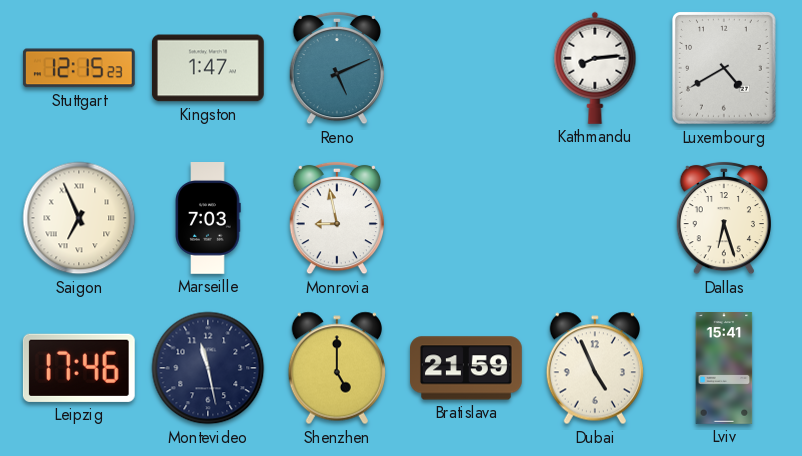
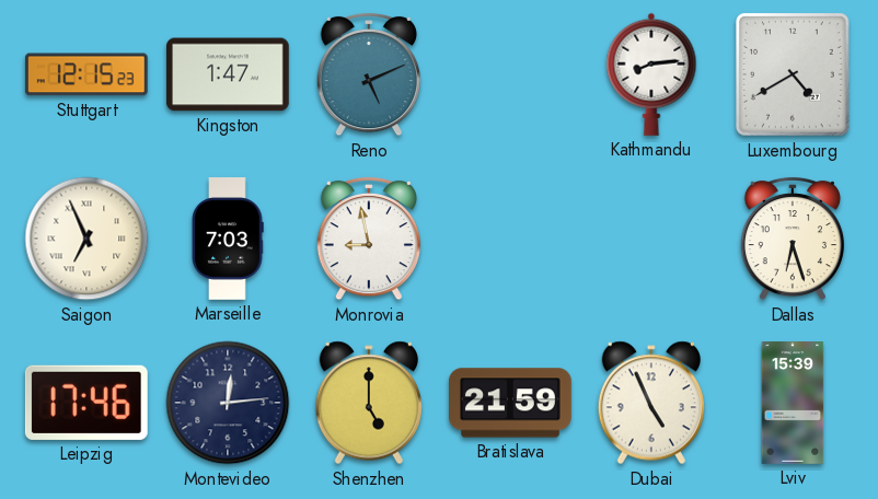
Montevideo: 11:28 -> 12:14
Lviv: 15:41 -> 15:39
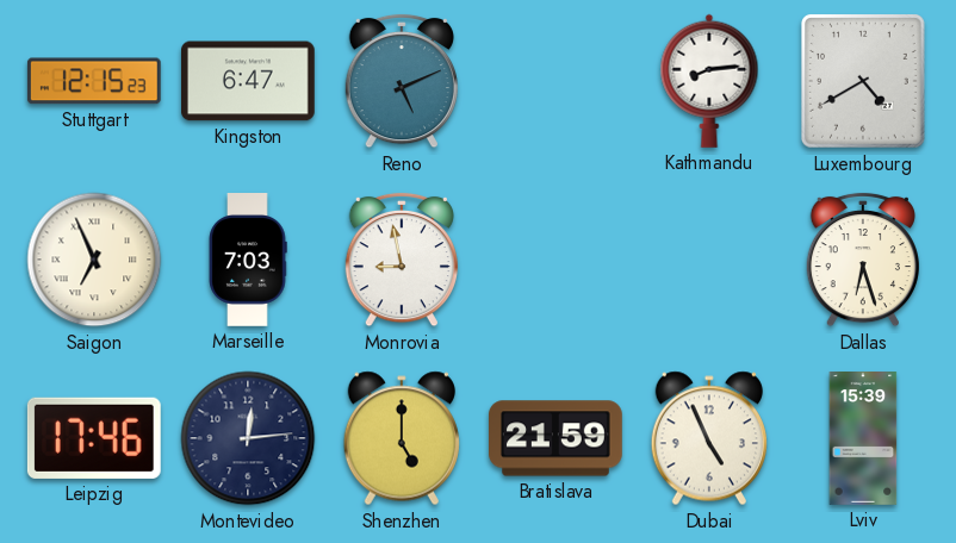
Kingston: 1:47 -> 6:47
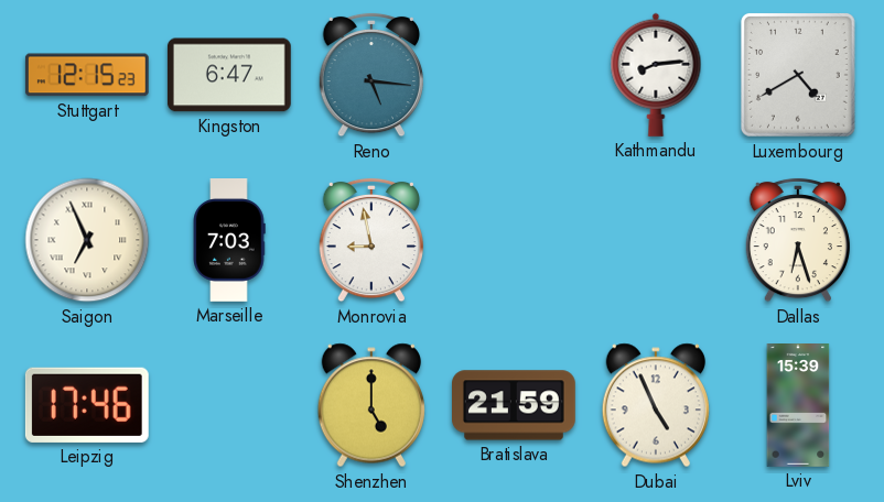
Reno: 5:11 -> 5:16
Montevideo: 12:14 -> none
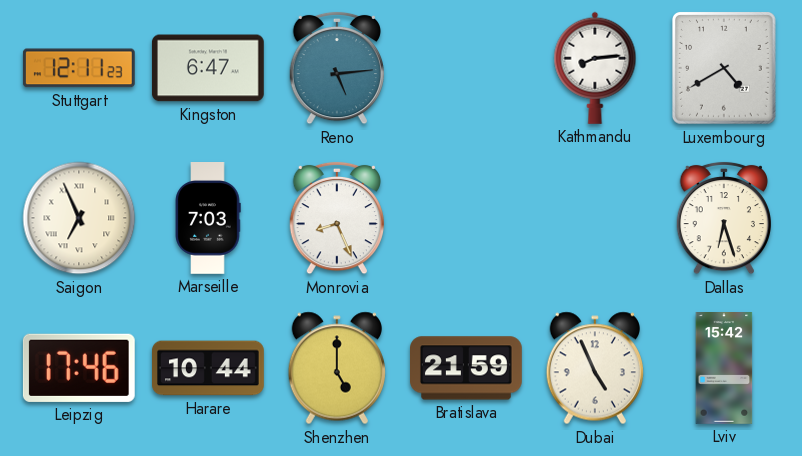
Stuttgart: 12:15 -> 12:11
Reno: 5:16 -> 5:14
Monrovia: 8:58 -> 8:26
Harare: none -> 10:44
Lviv: 15:39 -> 15:42
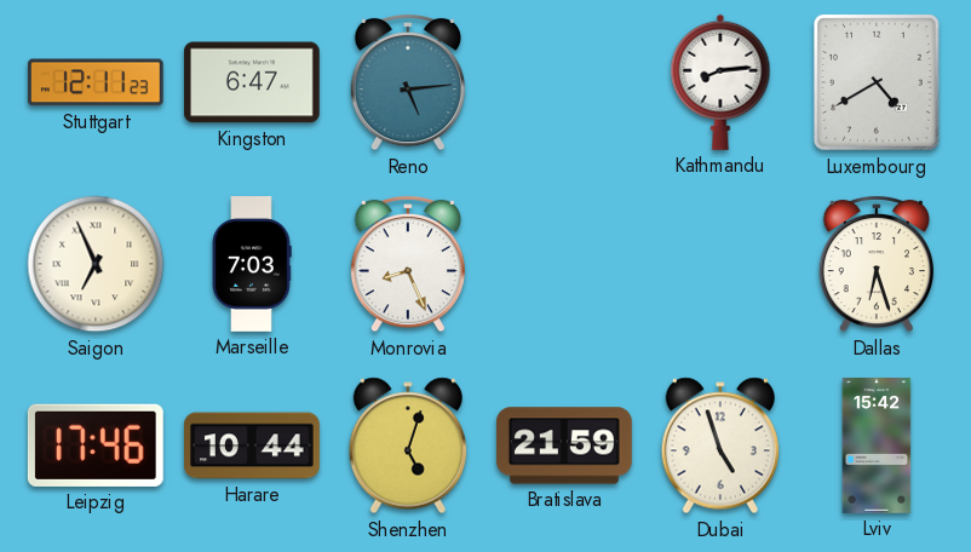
Shenzhen: 5:00 -> 5:03
Dubai: 4:56 -> 4:57
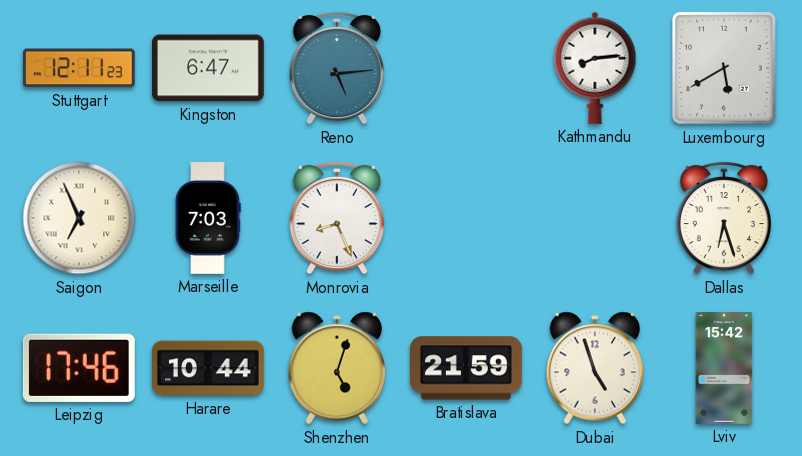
Luxembourg: 4:40 -> 5:40
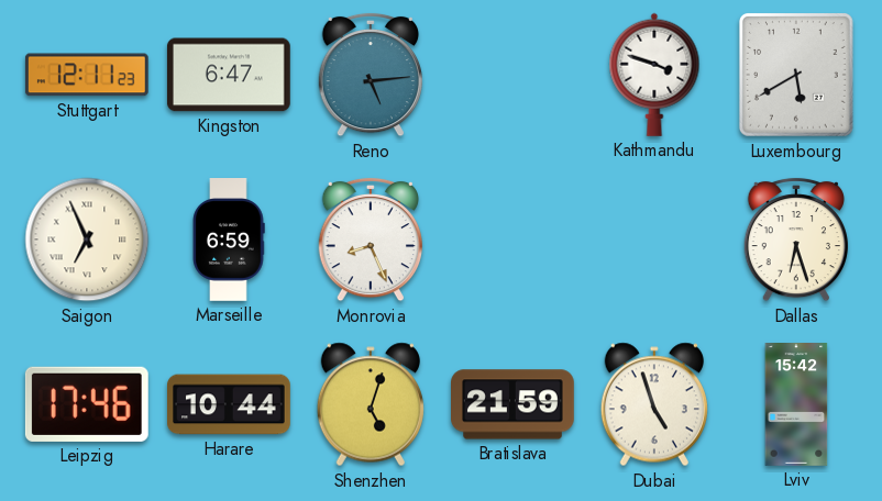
Kathmandu: 8:14 -> 3:48
Marseille: 7:03 -> 6:59
